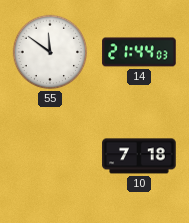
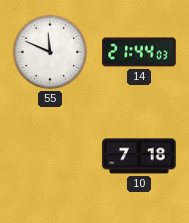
55: 11:51 -> 11:49
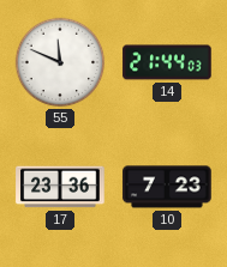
17: none -> 23:36
10: 7:18 -> 7:23
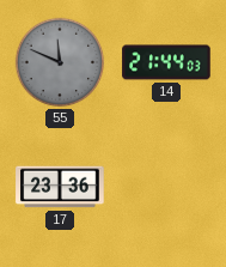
55 dial: white -> grey
10: 7:23 -> none
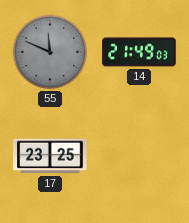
14: 21:44 -> 21:49
17: 23:36 -> 23:25
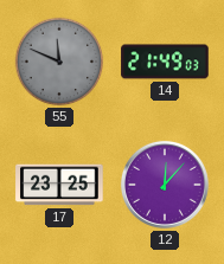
12: none -> 12:07
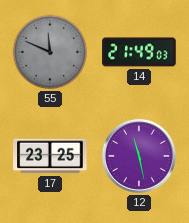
12: 12:07 -> 11:28
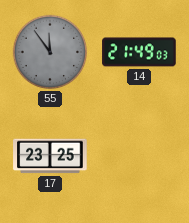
55: 11:49 -> 11:54
12: 11:28 -> none
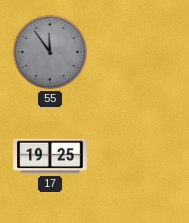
14: 21:49 -> none
17: 23:25 -> 19:25
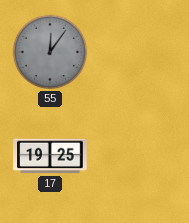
55: 11:54 -> 12:06
